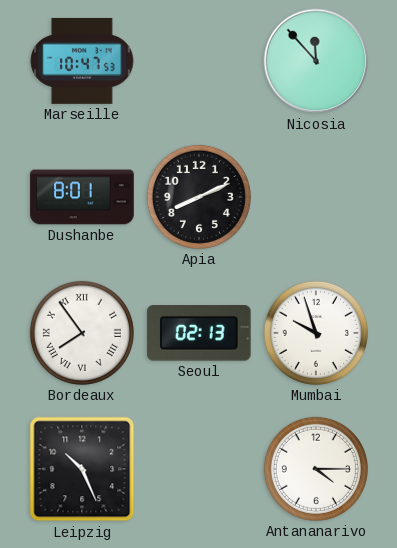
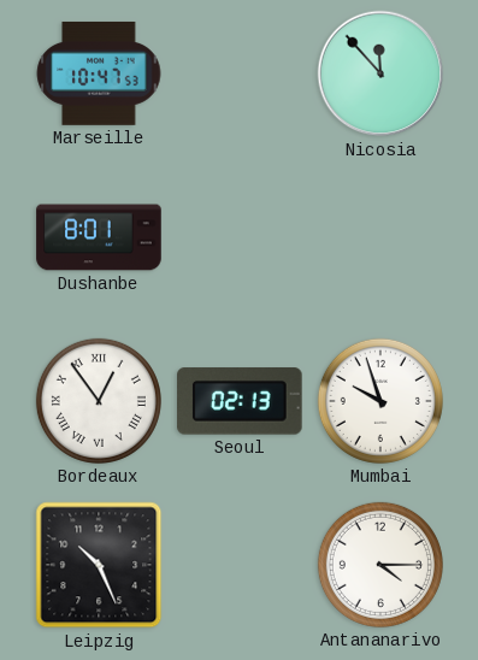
Apia: 8:11 -> none
Bordeaux: 7:54 -> 12:54
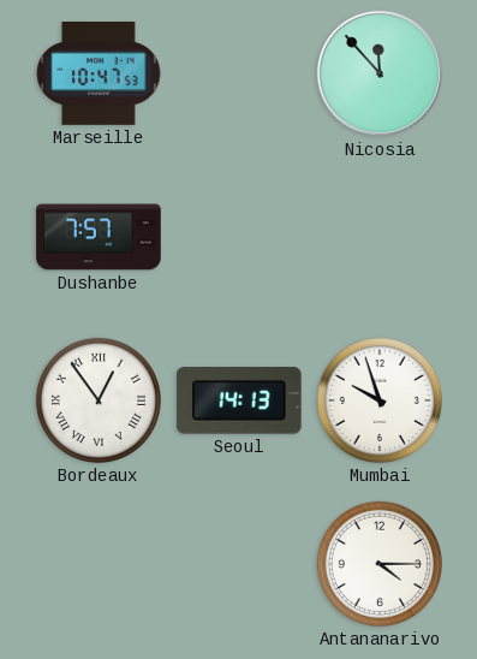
Dushanbe: 8:01 -> 7:57
Seoul: 02:13 -> 14:13
Leipzig: 10:26 -> none
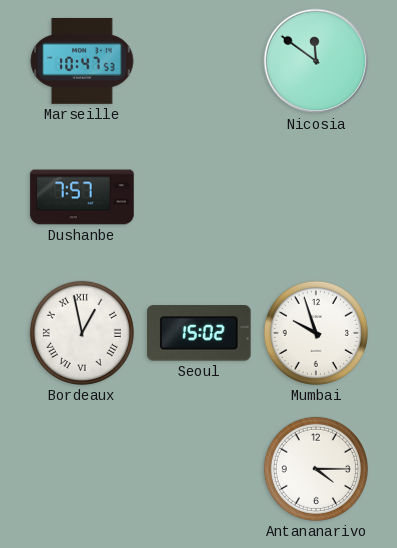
Nicosia: 11:53 -> 11:51
Bordeaux: 12:54 -> 12:58
Seoul: 14:13 -> 15:02
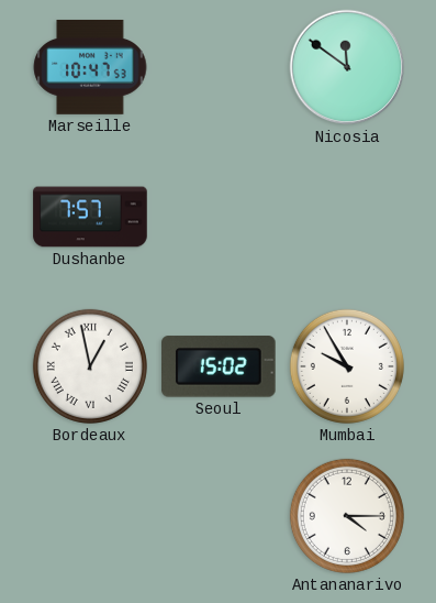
Mumbai: 9:57 -> 9:55
